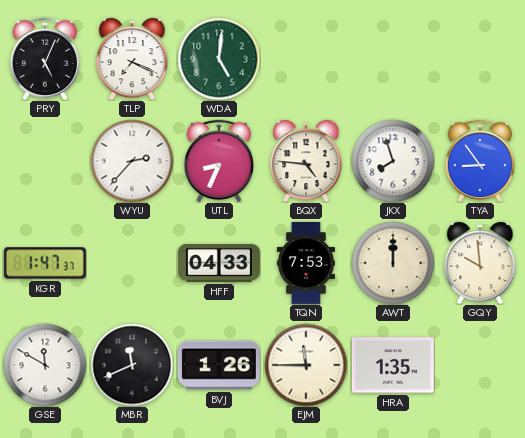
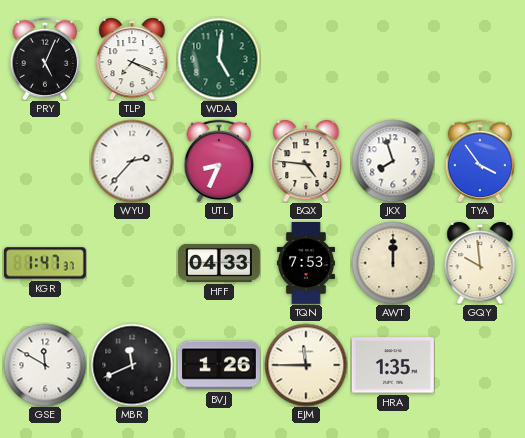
TYA: 8:54 -> 3:54
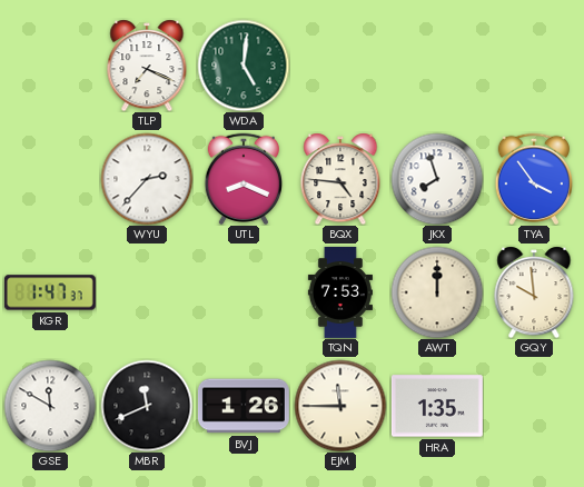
PRY: 5:04 -> none
UTL: 8:34 -> 8:19
HFF: 04:33 -> none
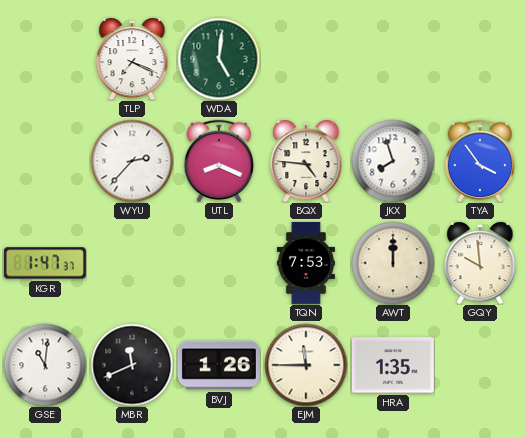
GSE: 11:50 -> 11:01
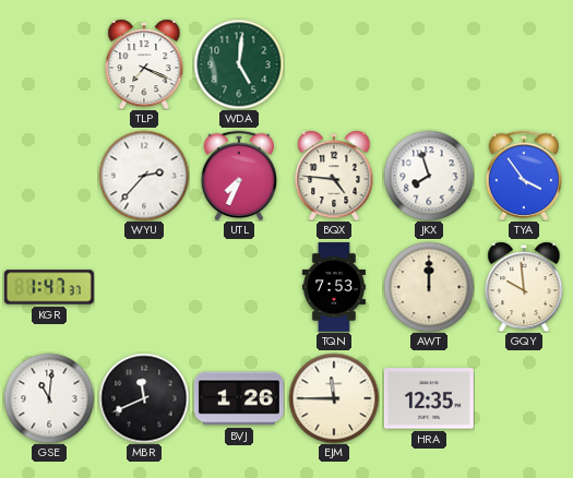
UTL: 8:19 -> 7:34
HRA: 1:35 -> 12:35
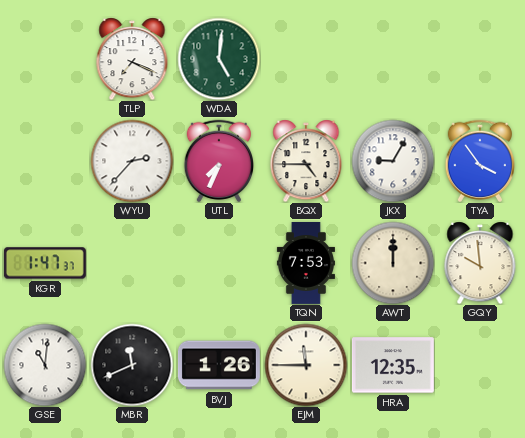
BQX: 4:46 -> 4:45
JKX: 7:57 -> 9:05
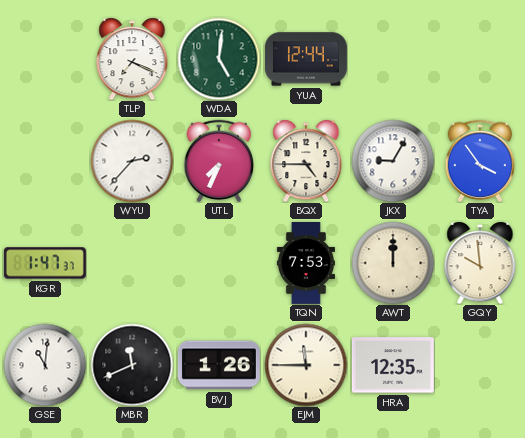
YUA: none -> 12:44
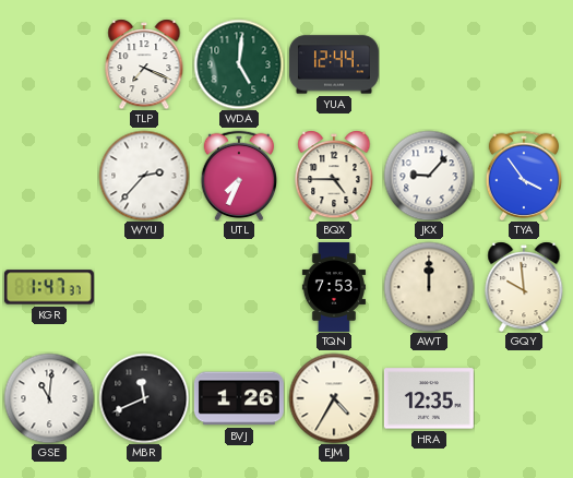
JKX: 9:05 -> 9:07
EJM: 11:45 -> 4:35
